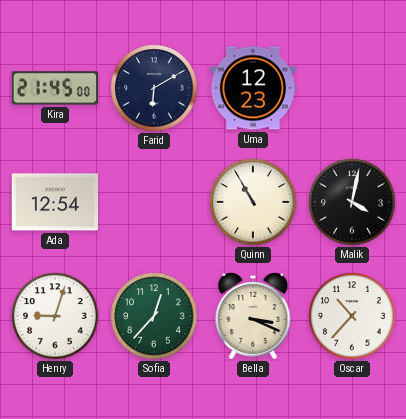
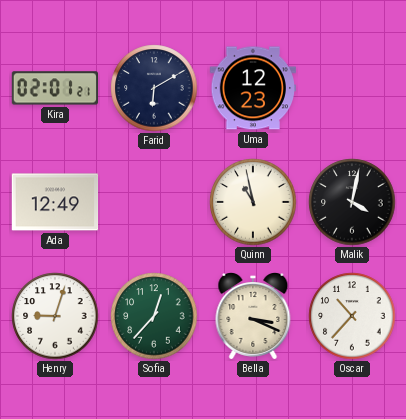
Kira: 21:45 -> 02:01
Ada: 12:54 -> 12:49
Quinn: 10:55 -> 10:58
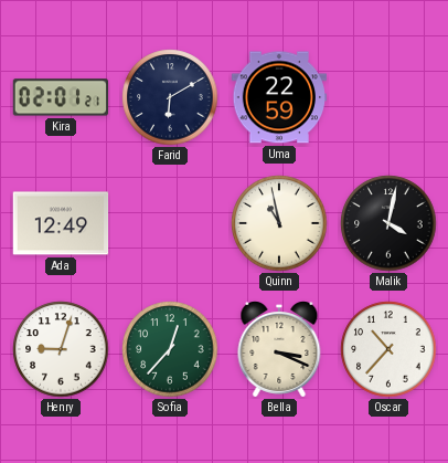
Uma: 12:23 -> 22:59
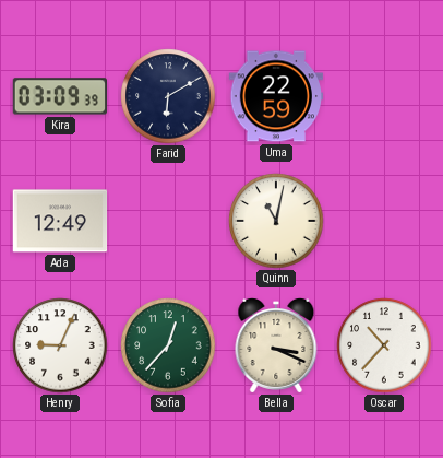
Kira: 02:01 -> 03:09
Quinn: 10:58 -> 11:02
Malik: 4:02 -> none
Henry: 9:03 -> 9:04
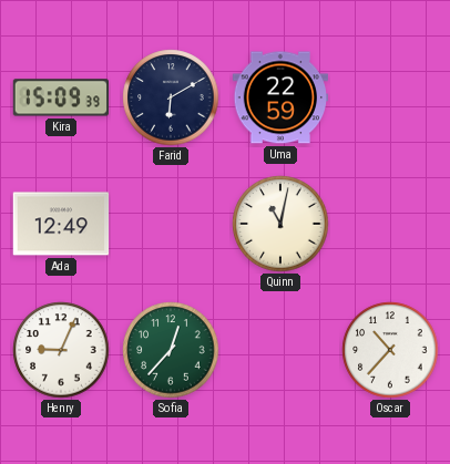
Kira: 03:09 -> 15:09
Bella: 3:19 -> none
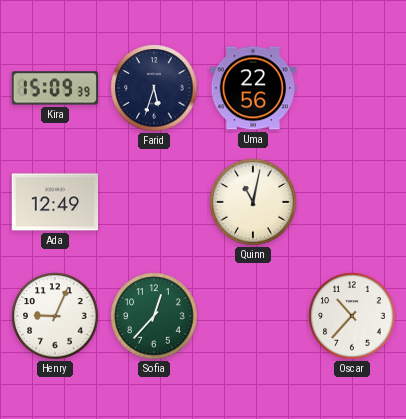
Farid: 6:10 -> 5:33
Uma: 22:59 -> 22:56
